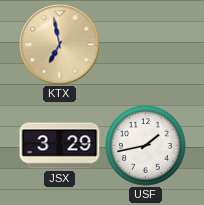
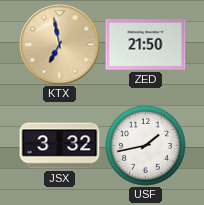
ZED: none -> 21:50
JSX: 3:29 -> 3:32
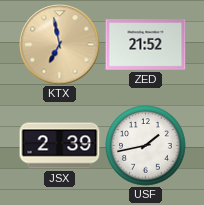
ZED: 21:50 -> 21:52
JSX: 3:32 -> 2:39
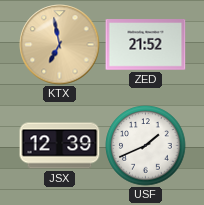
JSX: 2:39 -> 12:39
USF: 1:43 -> 1:41
